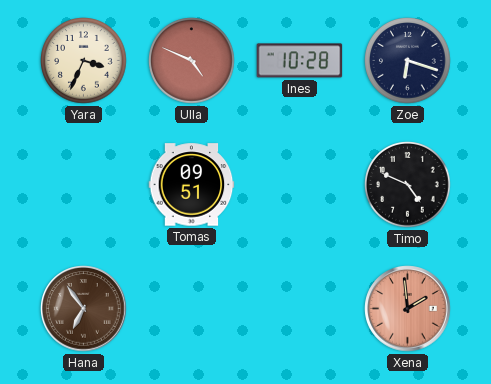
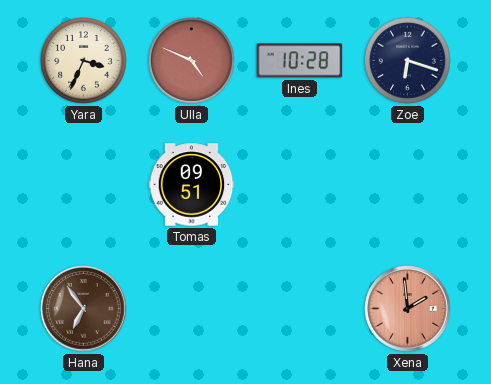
Timo: 4:49 -> none
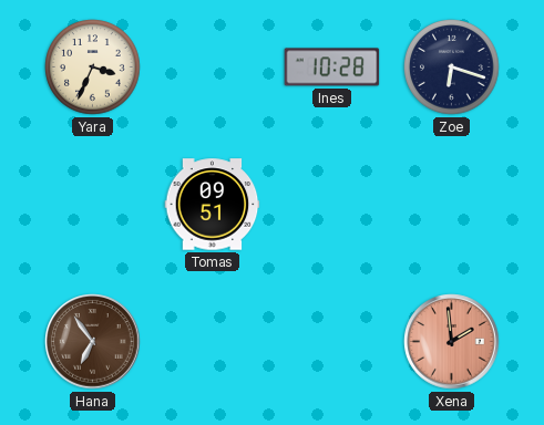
Ulla: 4:49 -> none
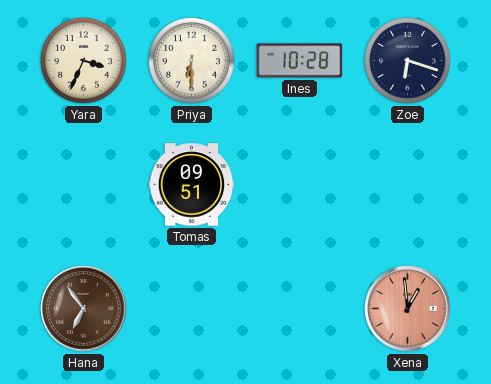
Priya: none -> 6:30
Xena: 1:59 -> 12:59
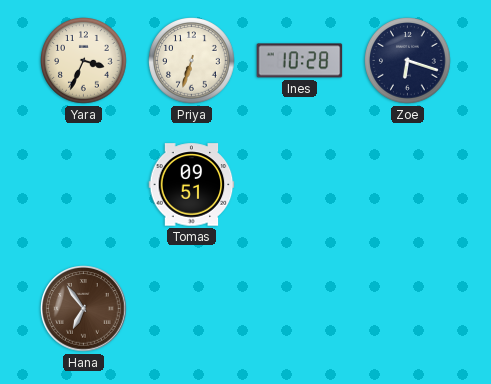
Priya: 6:30 -> 6:33
Xena: 12:59 -> none
